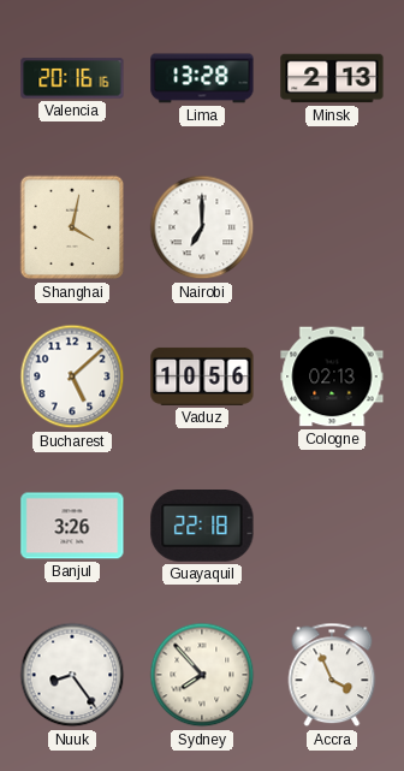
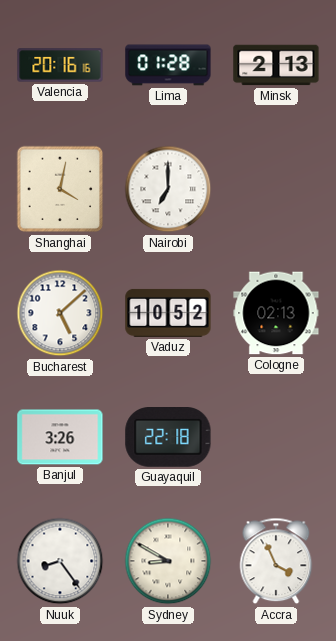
Lima: 13:28 -> 01:28
Vaduz: 10:56 -> 10:52
Sydney: 7:53 -> 8:50
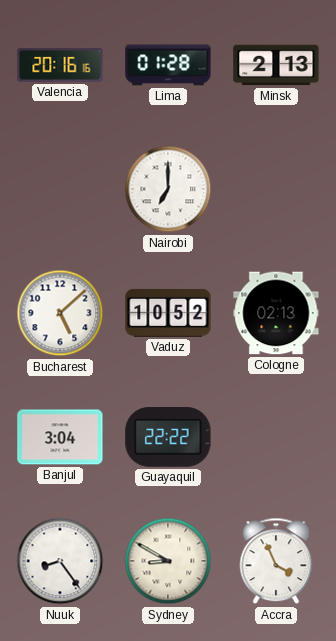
Shanghai: 4:02 -> none
Banjul: 3:26 -> 3:04
Guayaquil: 22:18 -> 22:22
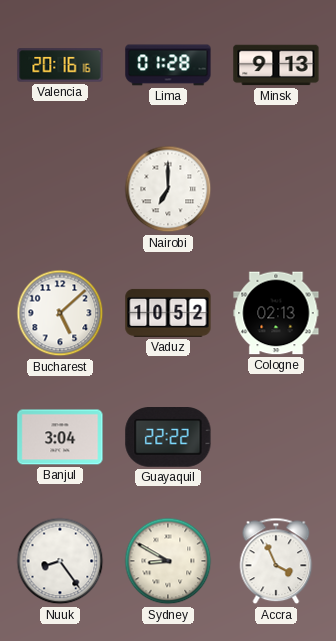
Minsk: 2:13 -> 9:13
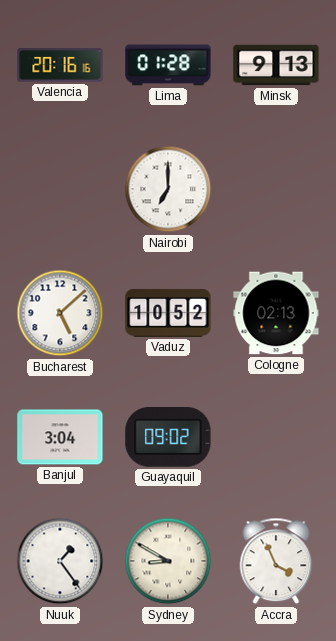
Guayaquil: 22:22 -> 09:02
Nuuk: 8:24 -> 1:24
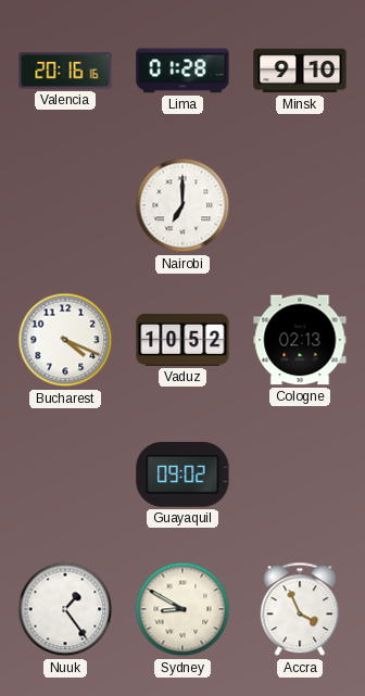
Minsk: 9:13 -> 9:10
Bucharest: 5:08 -> 4:19
Banjul: 3:04 -> none
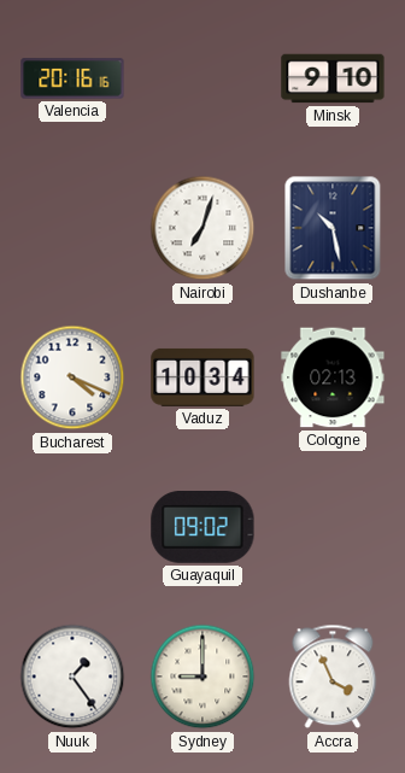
Lima: 01:28 -> none
Nairobi: 7:00 -> 7:03
Dushanbe: none -> 10:28
Vaduz: 10:52 -> 10:34
Sydney: 8:50 -> 9:00
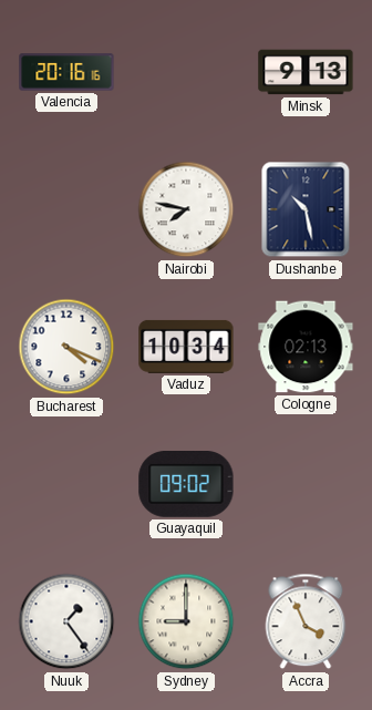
Minsk: 9:10 -> 9:13
Nairobi: 7:03 -> 7:47
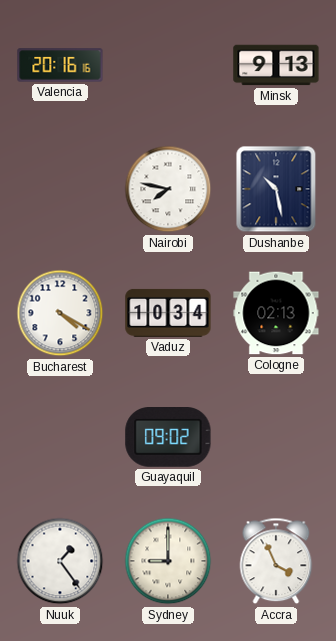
Bucharest: 4:19 -> 4:20
